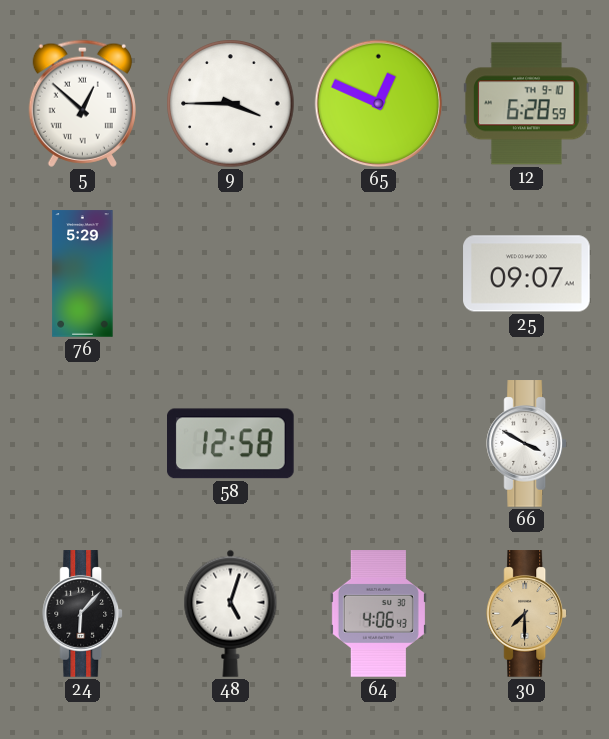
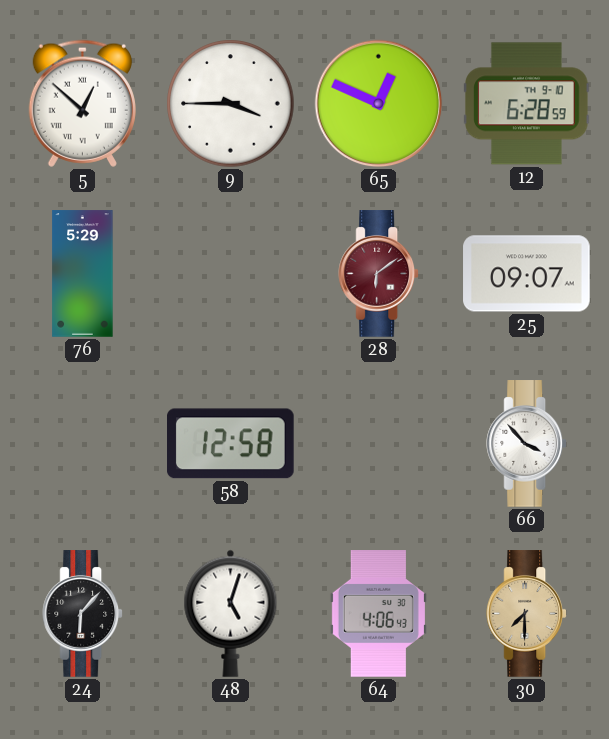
28: none -> 6:09
66: 3:50 -> 3:53
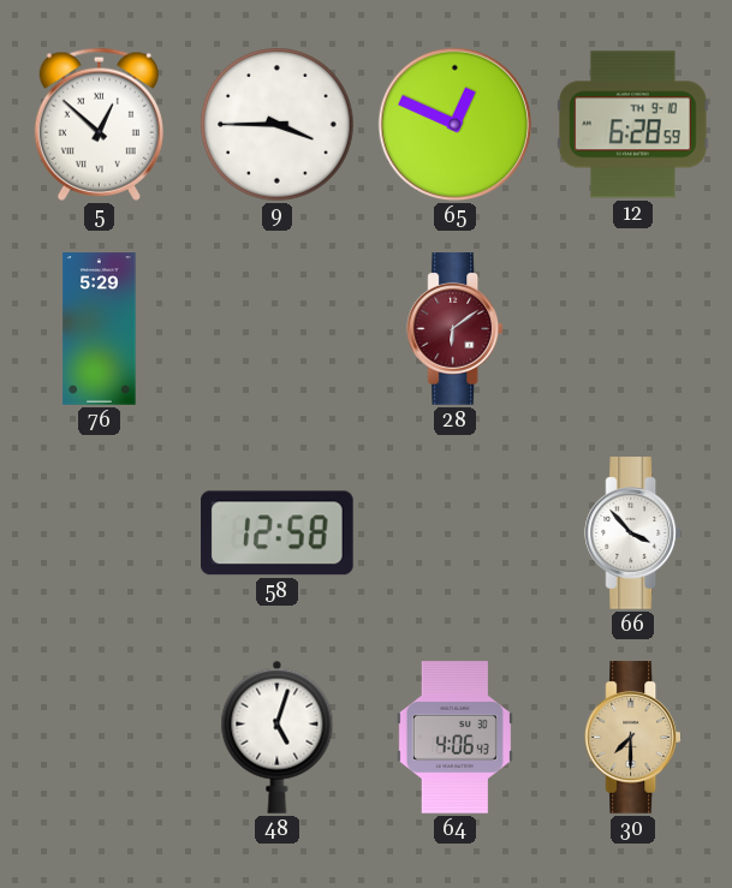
25: 09:07 -> none
24: 6:07 -> none
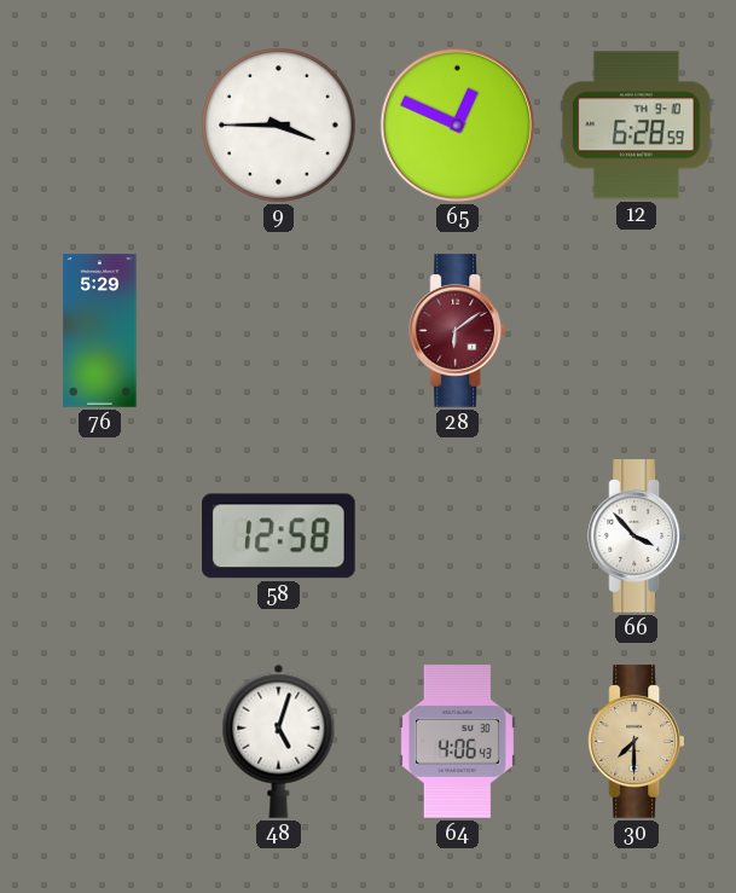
5: 12:52 -> none
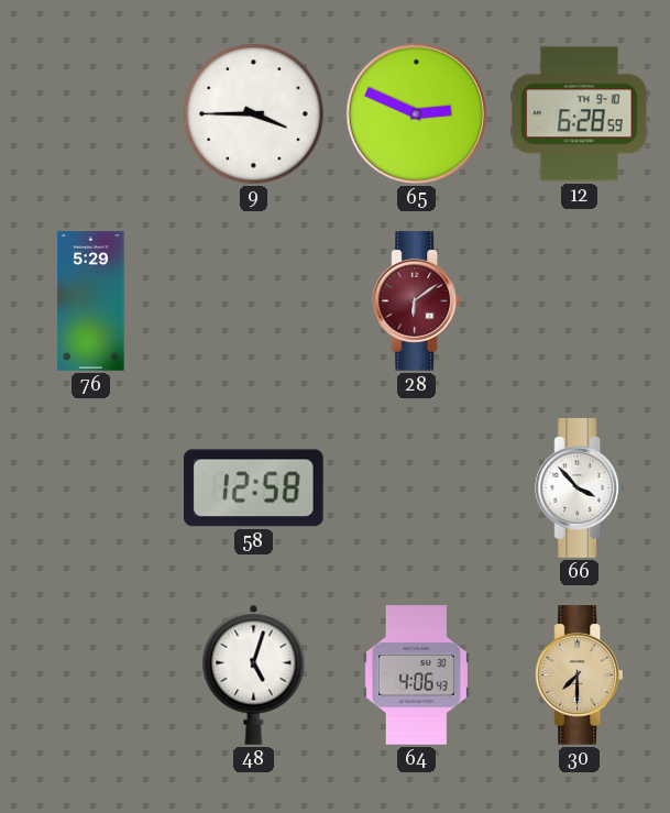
65: 12:49 -> 2:49
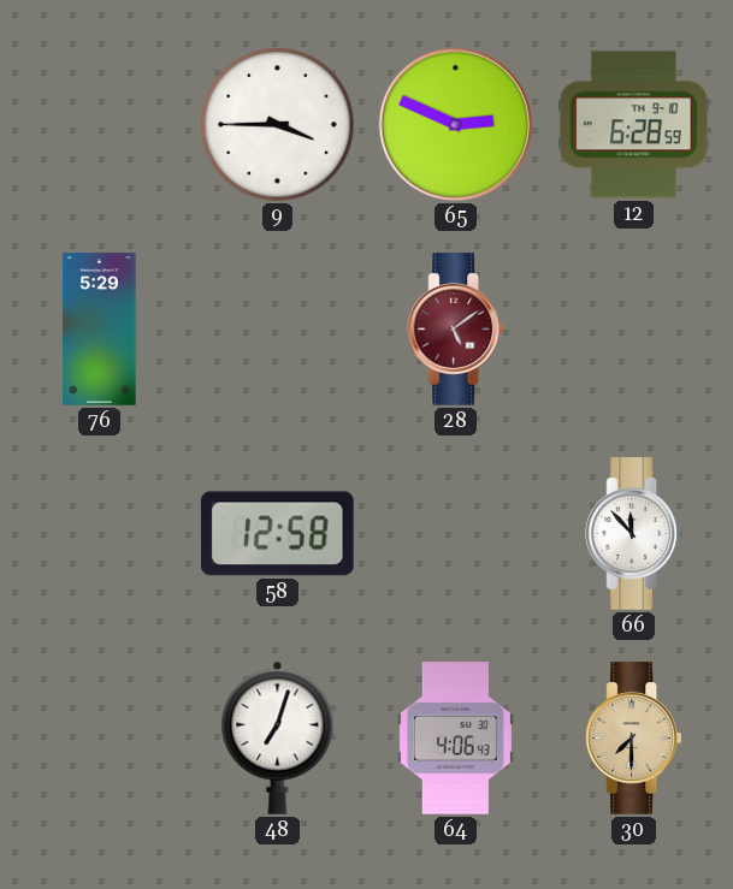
28: 6:09 -> 5:09
66: 3:53 -> 11:53
48: 5:03 -> 7:03
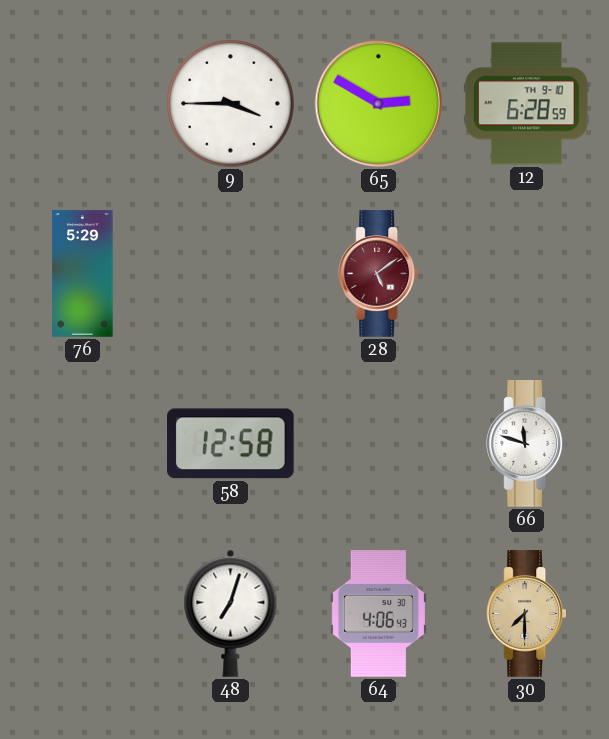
65: 2:49 -> 2:50
66: 11:53 -> 11:48
